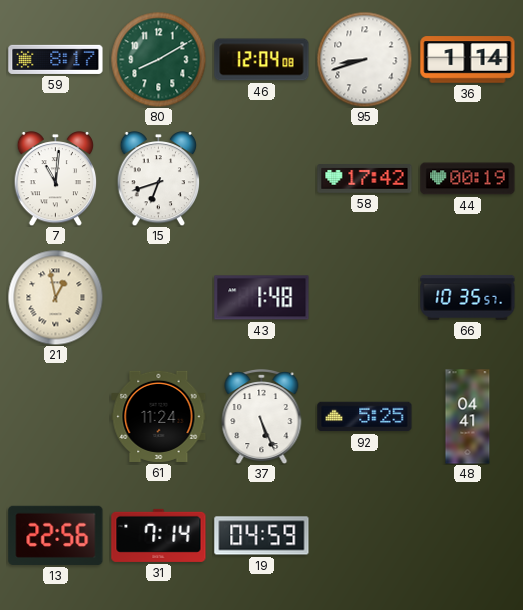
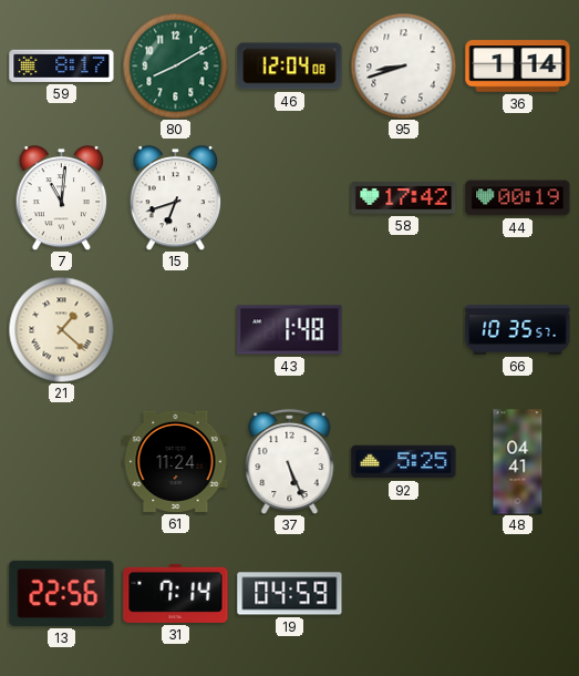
21: 12:58 -> 1:22
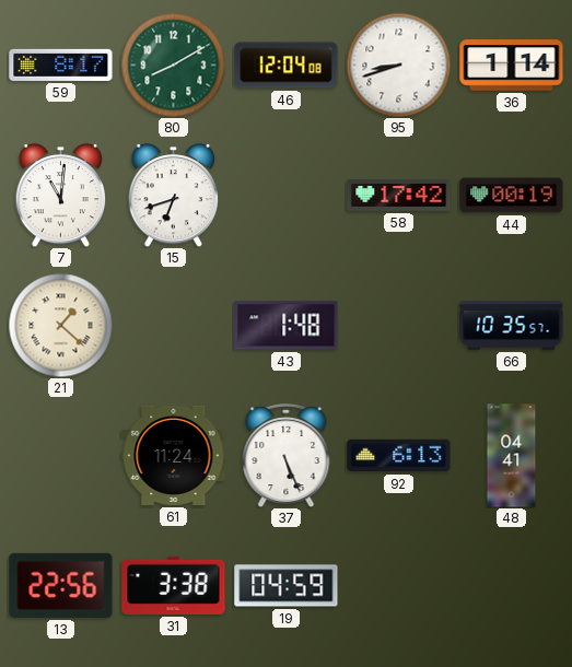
92: 5:25 -> 6:13
31: 7:14 -> 3:38
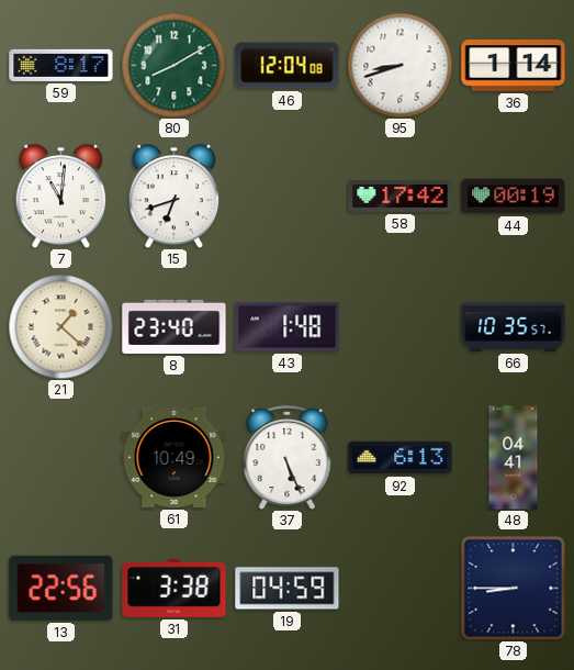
8: none -> 23:40
61: 11:24 -> 10:49
78: none -> 8:45
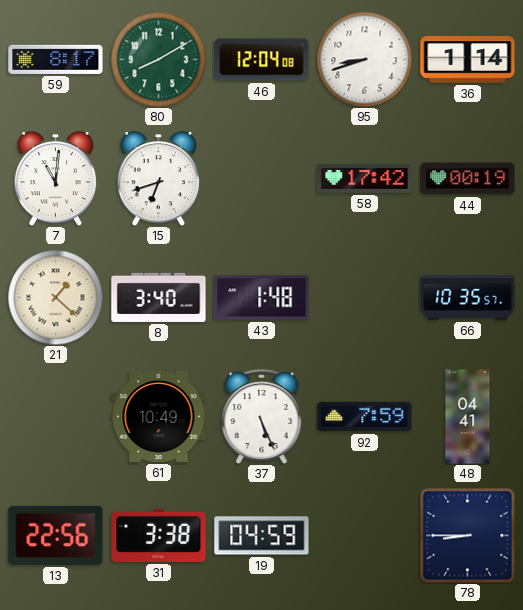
8: 23:40 -> 3:40
92: 6:13 -> 7:59
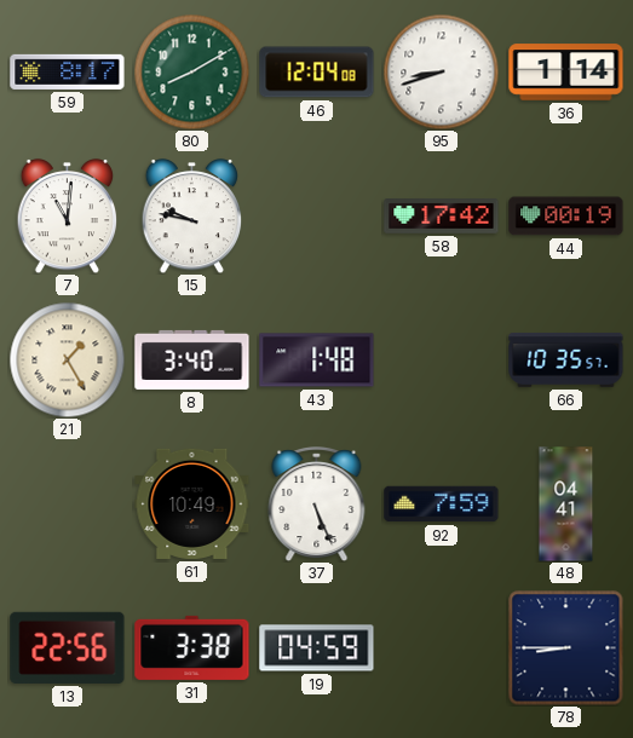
15: 6:42 -> 9:47
21: 1:22 -> 1:25
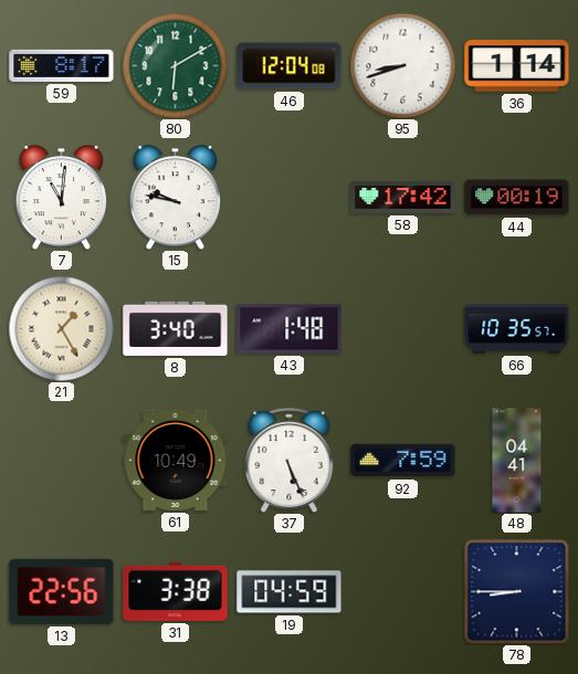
80: 8:10 -> 6:10
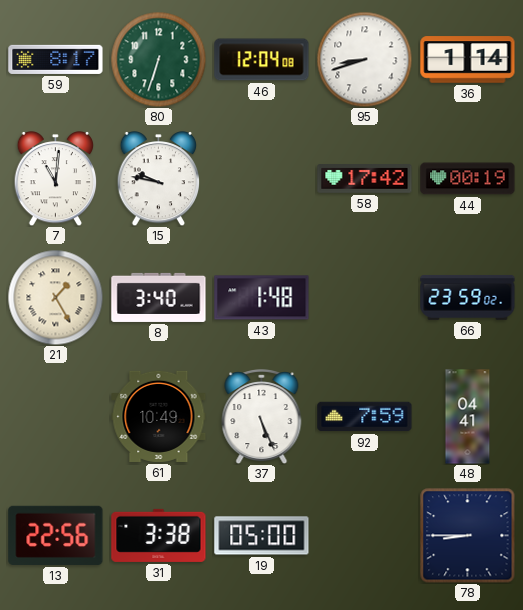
80: 6:10 -> 6:33
66: 10:35 -> 23:59
19: 04:59 -> 05:00
